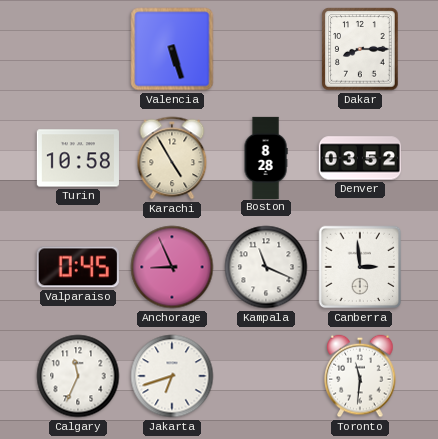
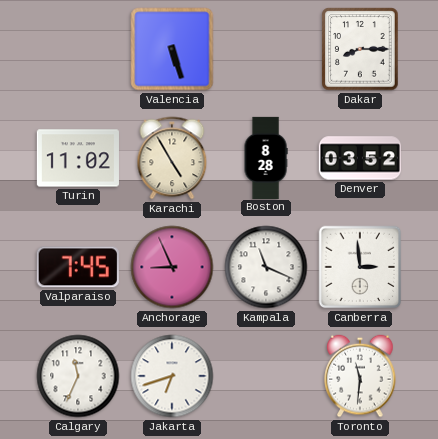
Turin: 10:58 -> 11:02
Valparaiso: 0:45 -> 7:45
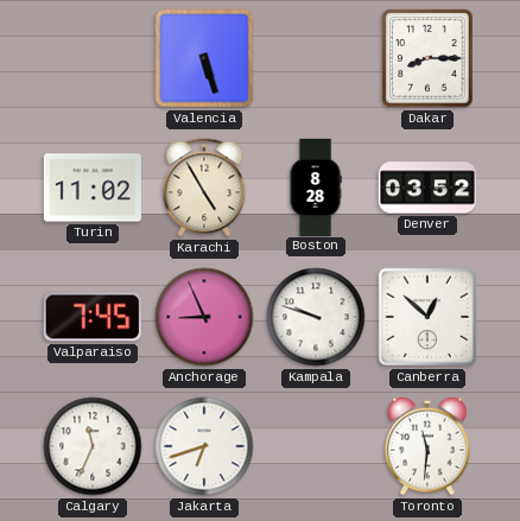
Kampala: 11:19 -> 9:48
Canberra: 2:59 -> 12:52
